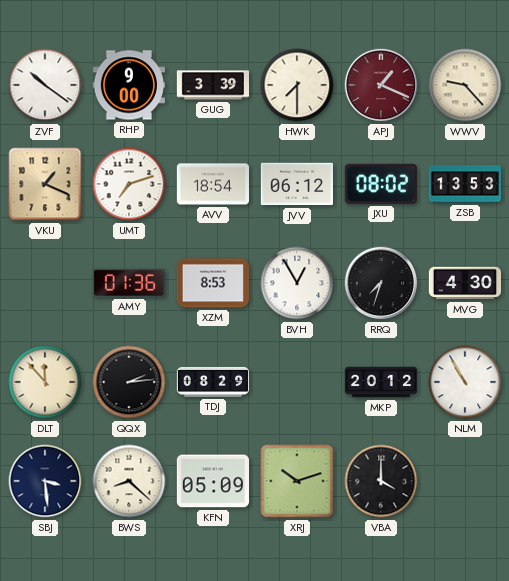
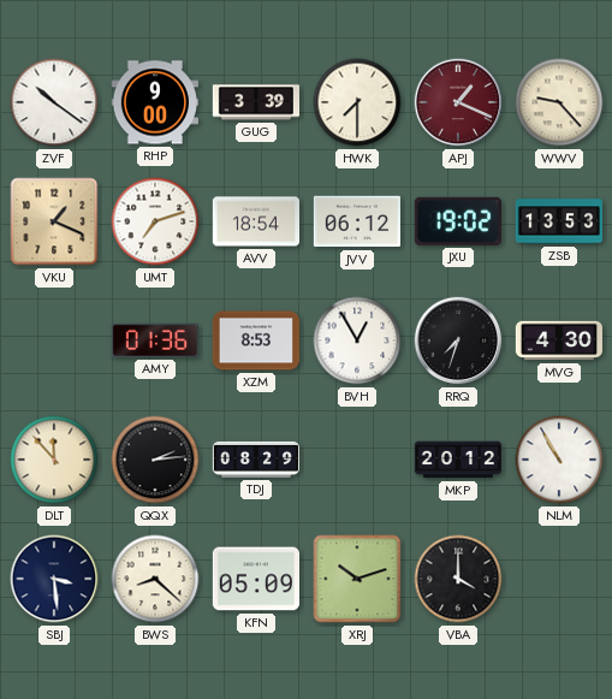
JXU: 08:02 -> 19:02
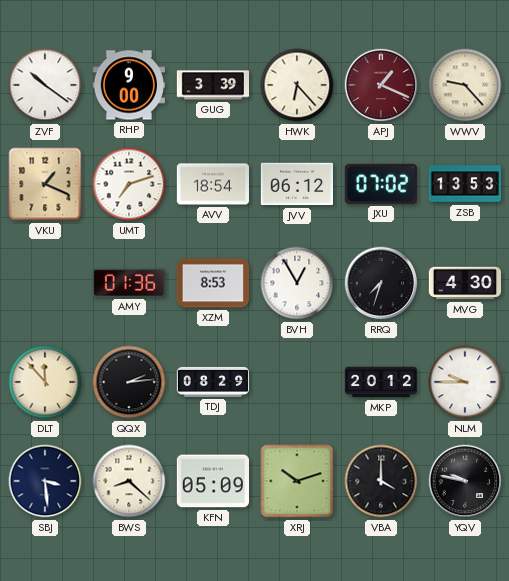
HWK: 7:30 -> 6:23
JXU: 19:02 -> 07:02
NLM: 10:55 -> 9:45
YQV: none -> 9:47
